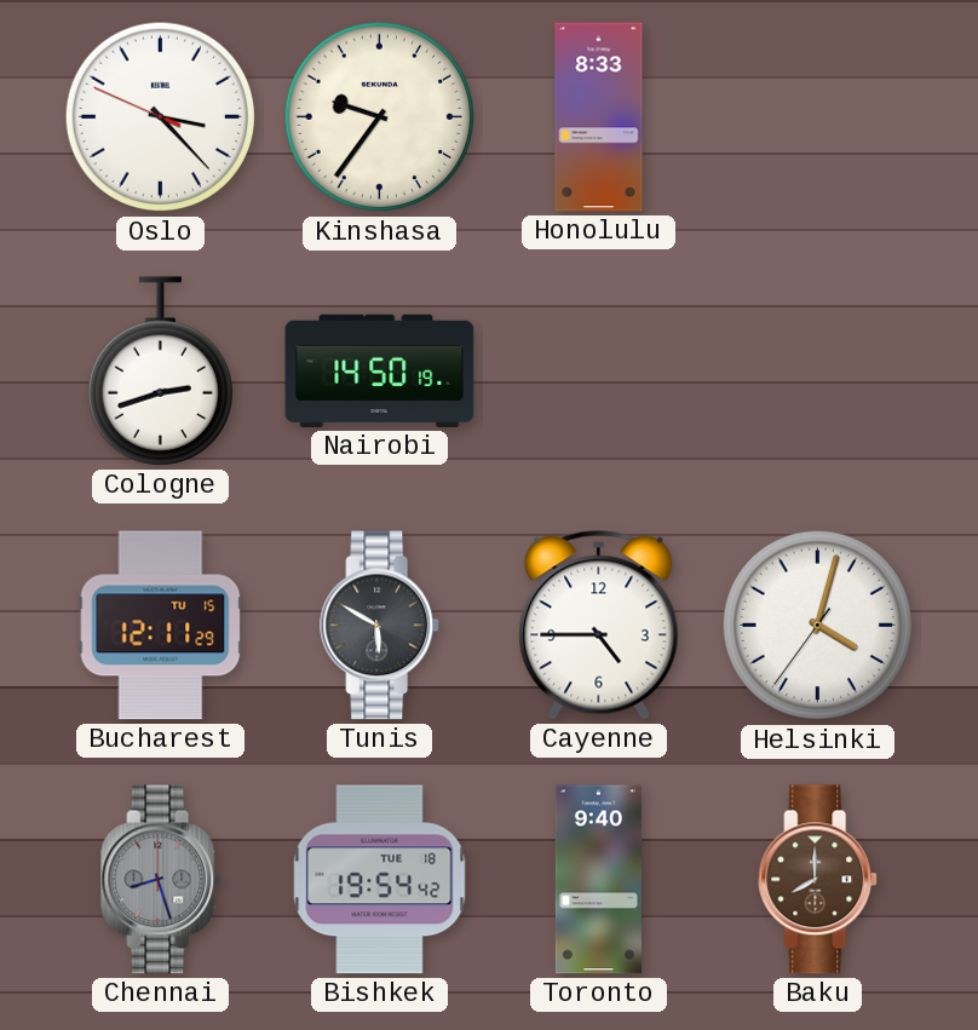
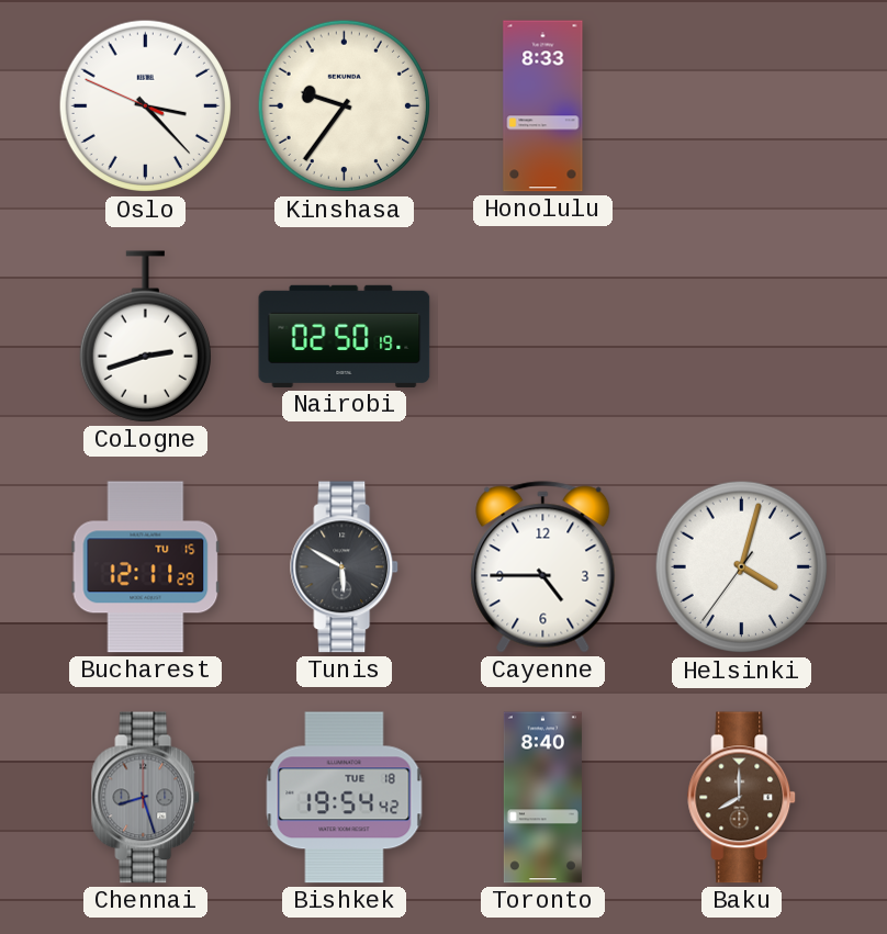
Nairobi: 14:50 -> 02:50
Toronto: 9:40 -> 8:40
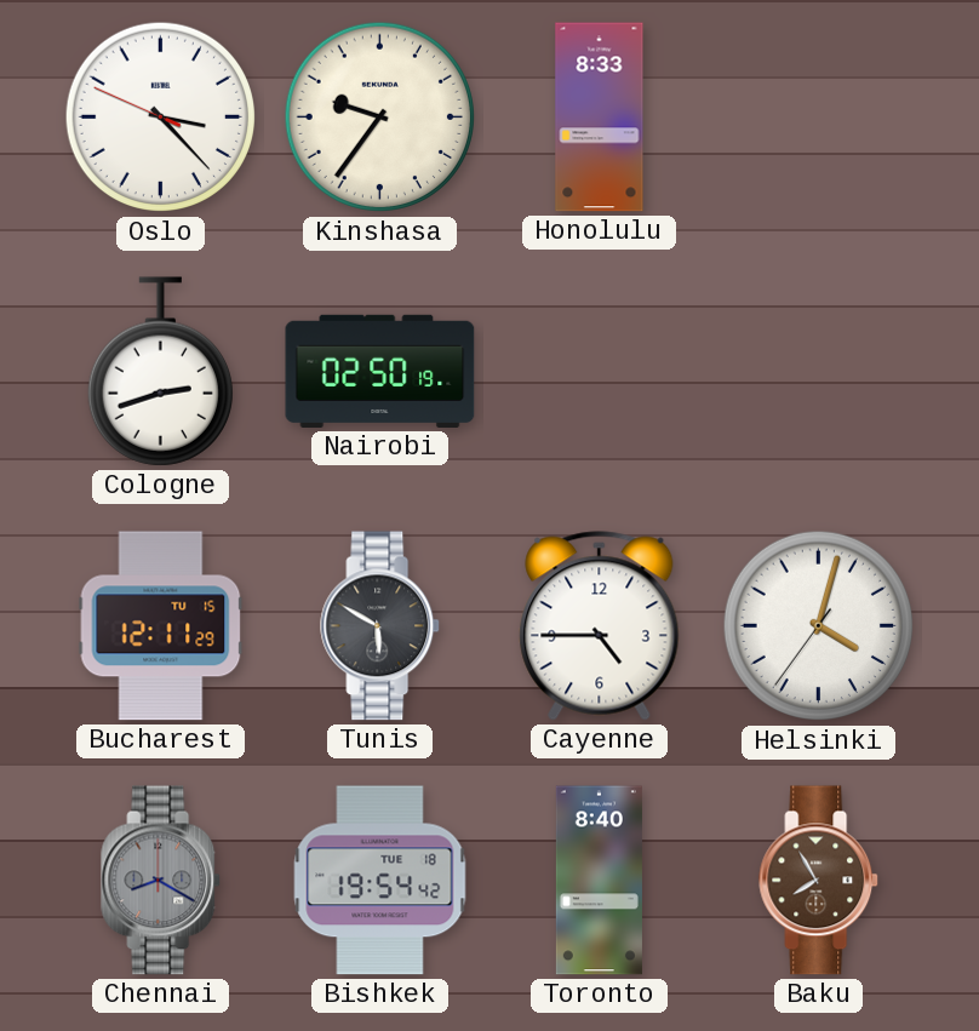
Chennai: 8:27 -> 8:20
Baku: 8:00 -> 7:55
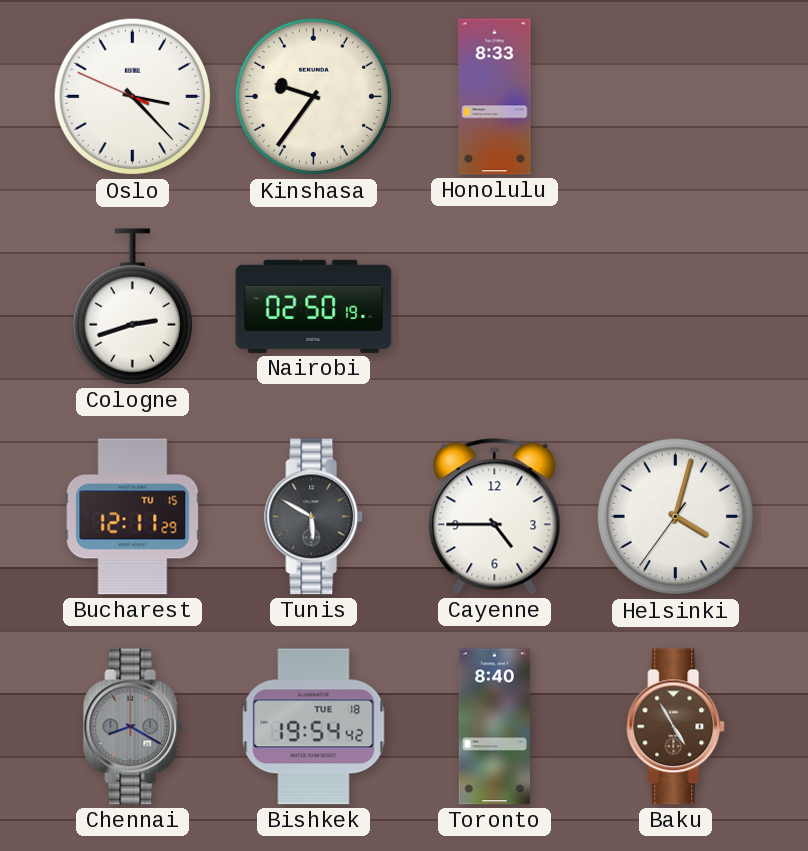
Baku: 7:55 -> 4:55
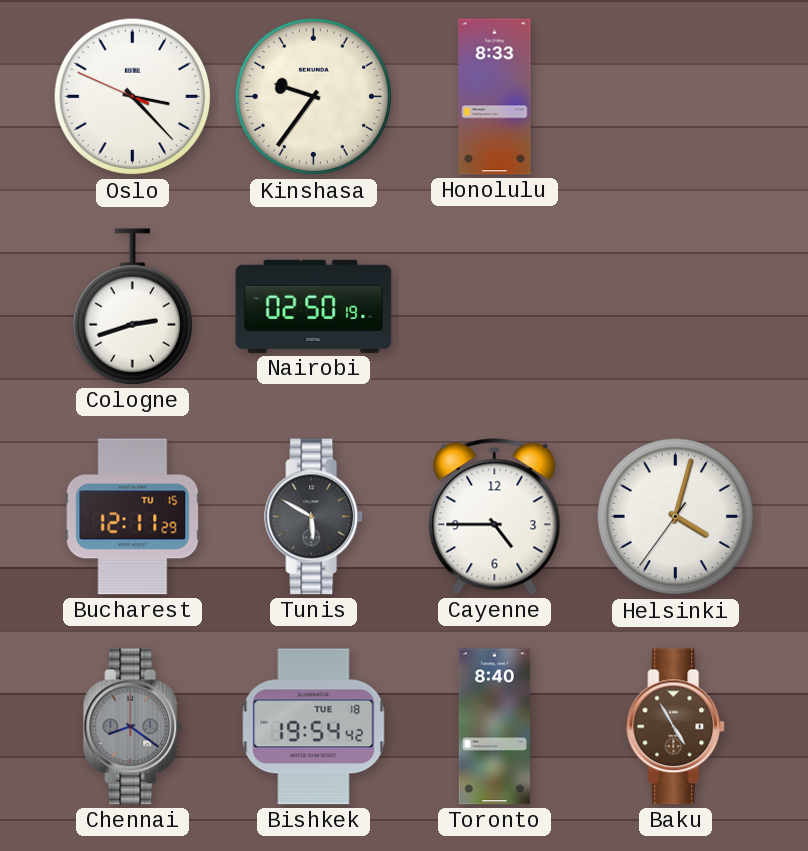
Chennai: 8:20 -> 8:21
